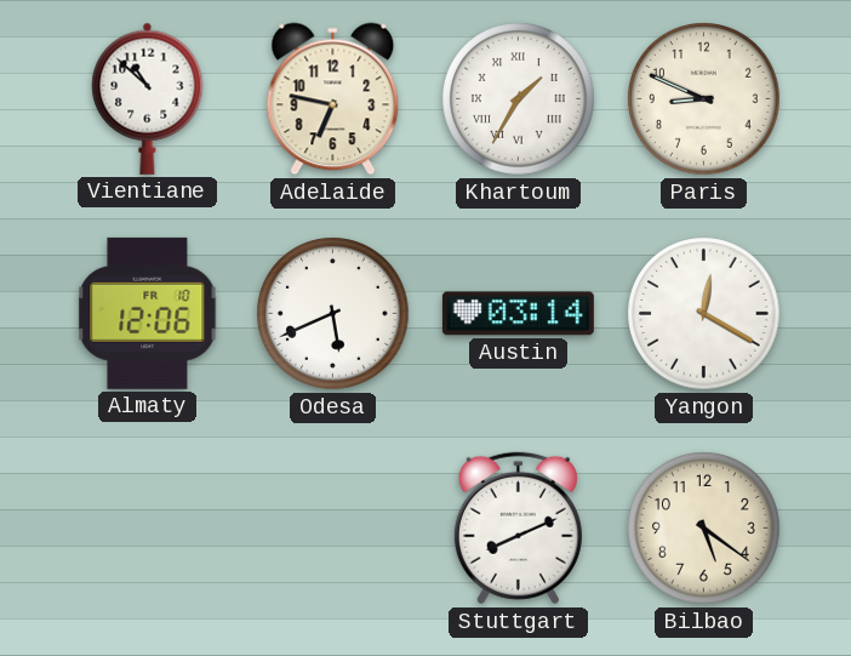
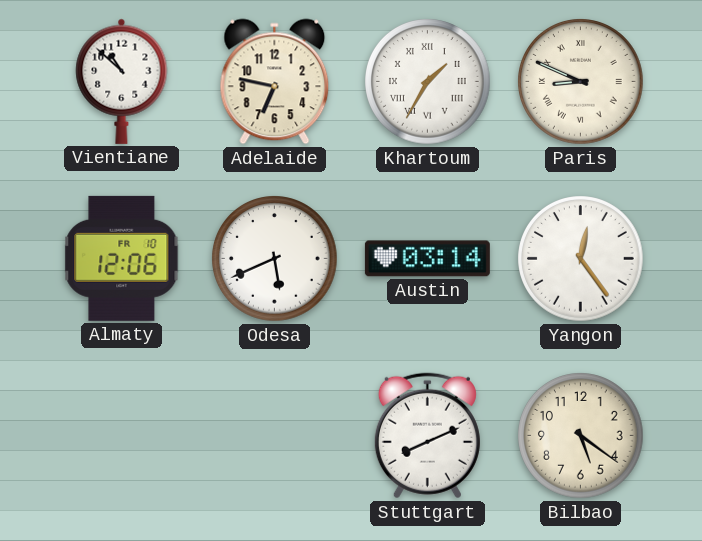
Paris numerals: Arabic -> Roman
Yangon: 12:20 -> 12:24
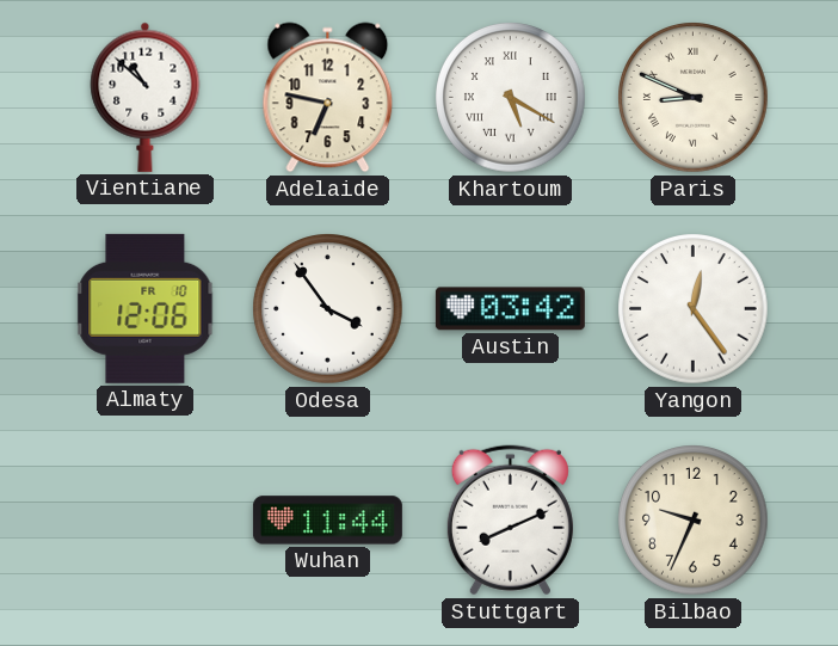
Khartoum: 1:35 -> 5:20
Odesa: 5:41 -> 3:54
Austin: 03:14 -> 03:42
Wuhan: none -> 11:44
Bilbao: 5:21 -> 9:34
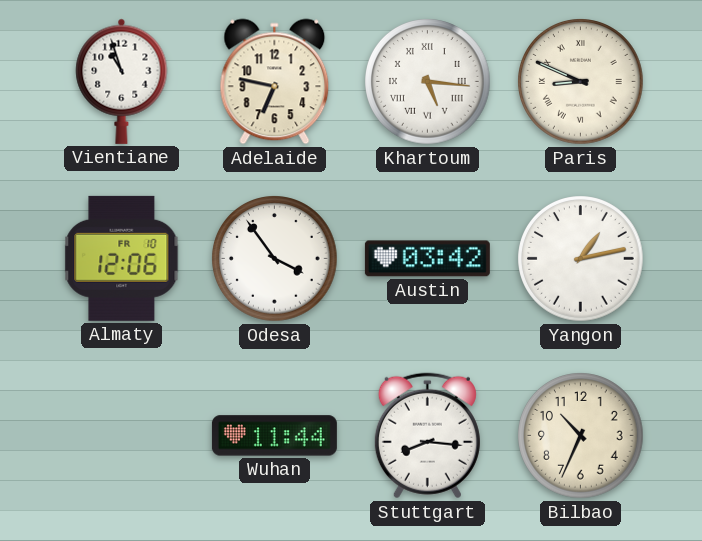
Vientiane: 10:52 -> 10:57
Khartoum: 5:20 -> 5:16
Yangon: 12:24 -> 1:13
Stuttgart: 8:11 -> 8:16
Bilbao: 9:34 -> 10:34
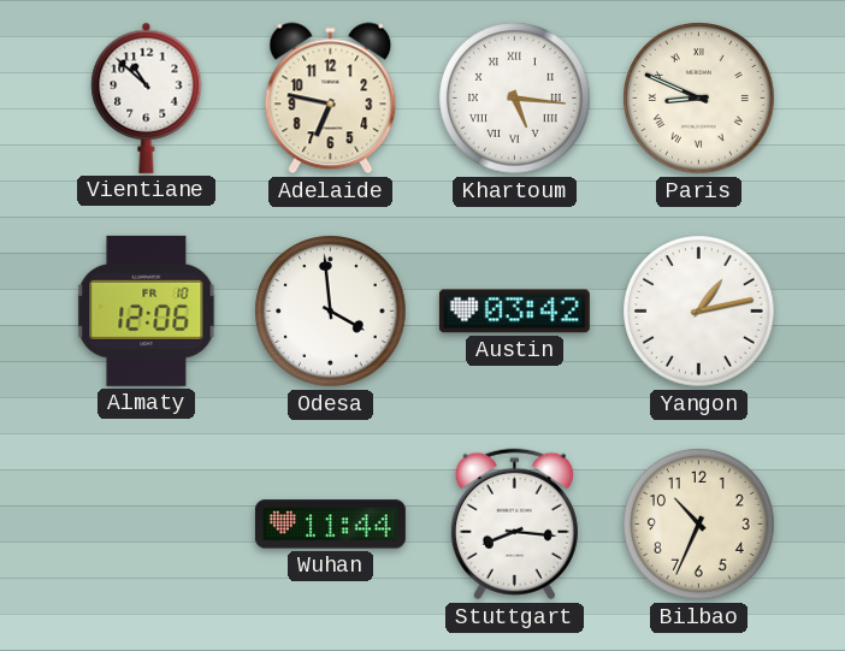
Vientiane: 10:57 -> 10:52
Odesa: 3:54 -> 3:59
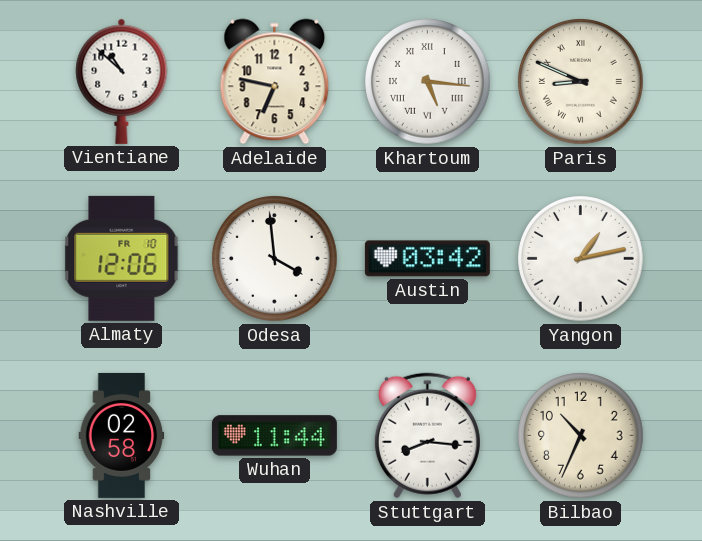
Nashville: none -> 02:58
